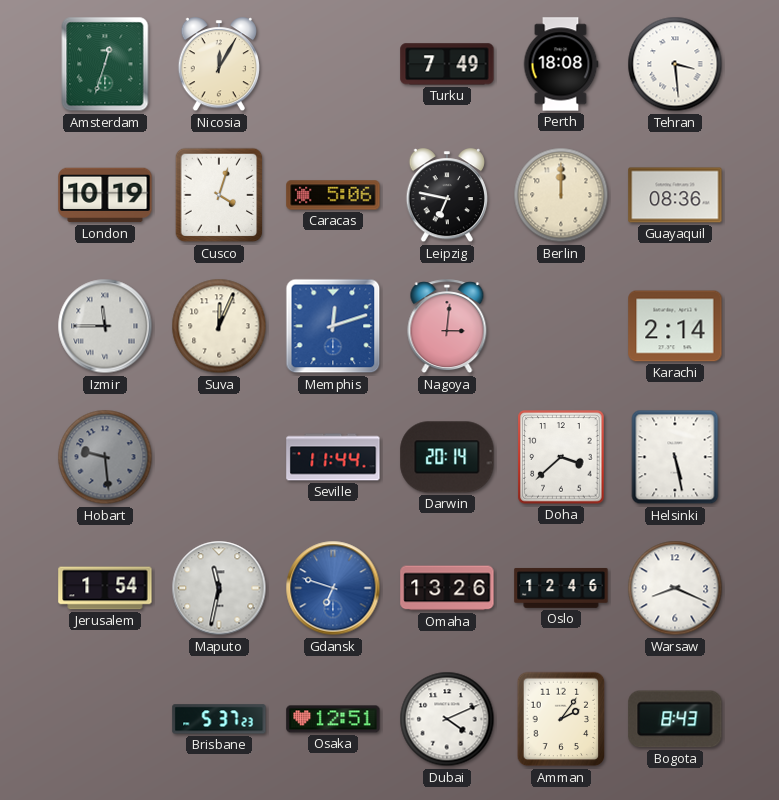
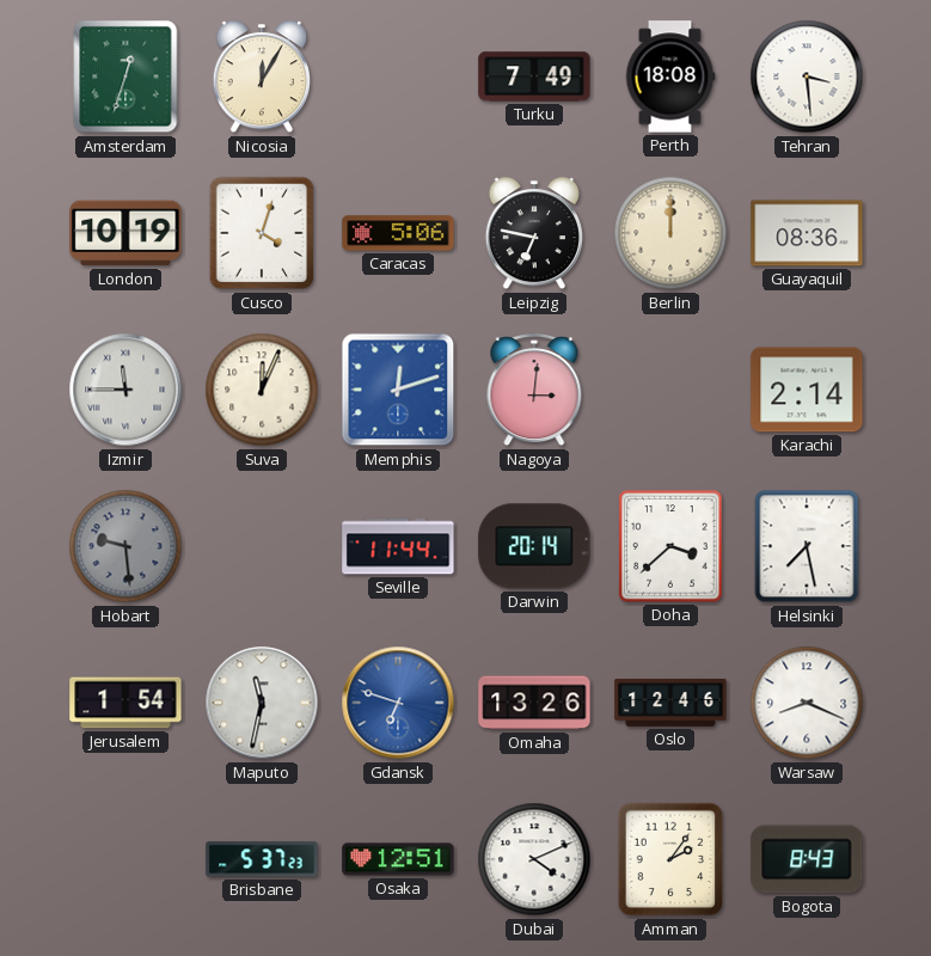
Helsinki: 5:28 -> 7:28
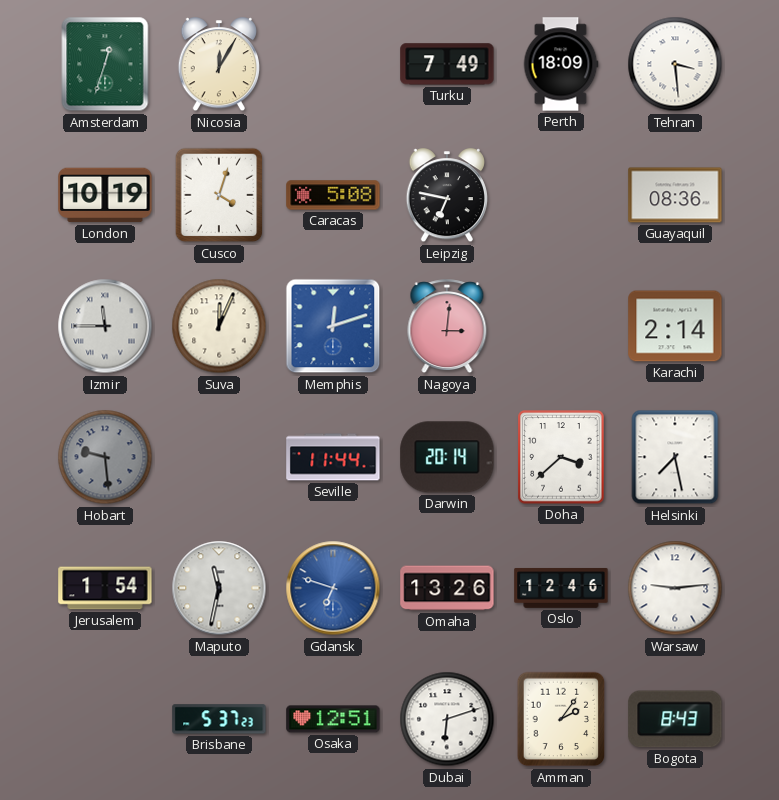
Perth: 18:08 -> 18:09
Caracas: 5:06 -> 5:08
Berlin: 12:00 -> none
Warsaw: 8:19 -> 9:14
Dubai: 4:11 -> 6:12
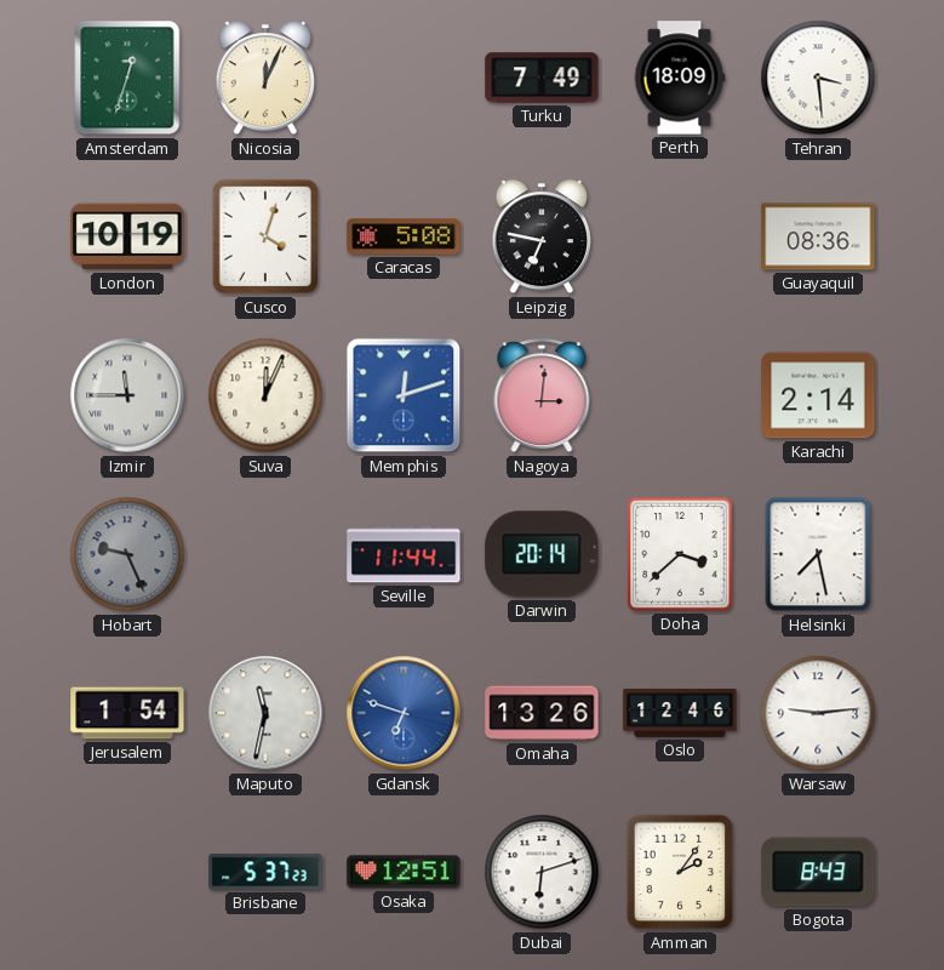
Nicosia: 12:05 -> 12:04
Hobart: 9:29 -> 9:26
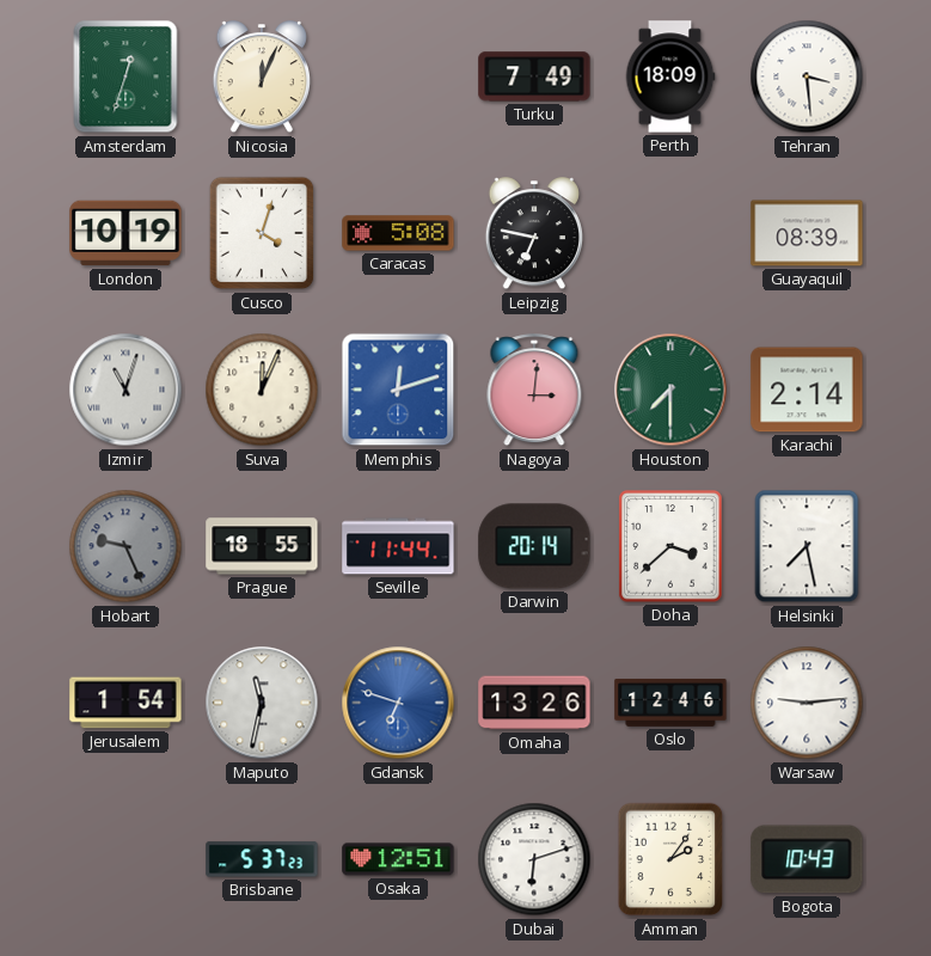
Guayaquil: 08:36 -> 08:39
Izmir: 11:45 -> 11:03
Houston: none -> 7:30
Prague: none -> 18:55
Bogota: 8:43 -> 10:43
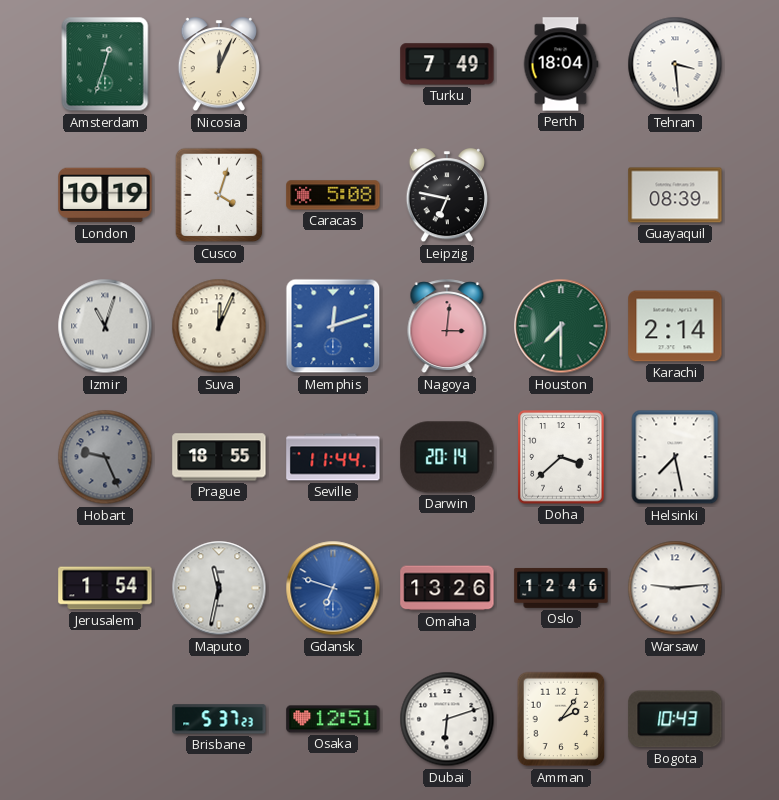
Perth: 18:09 -> 18:04
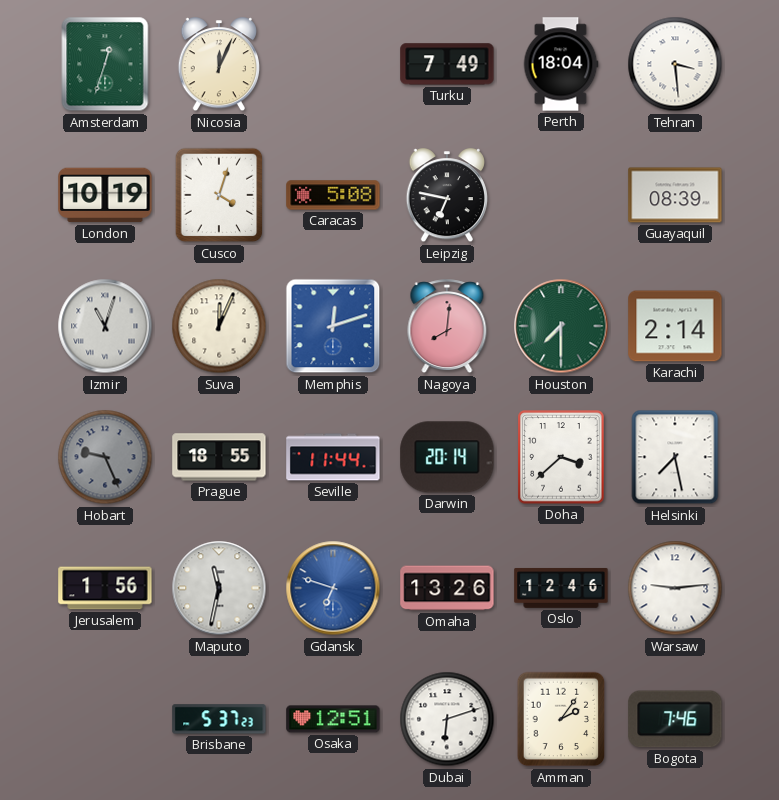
Nagoya: 3:01 -> 8:01
Jerusalem: 1:54 -> 1:56
Bogota: 10:43 -> 7:46
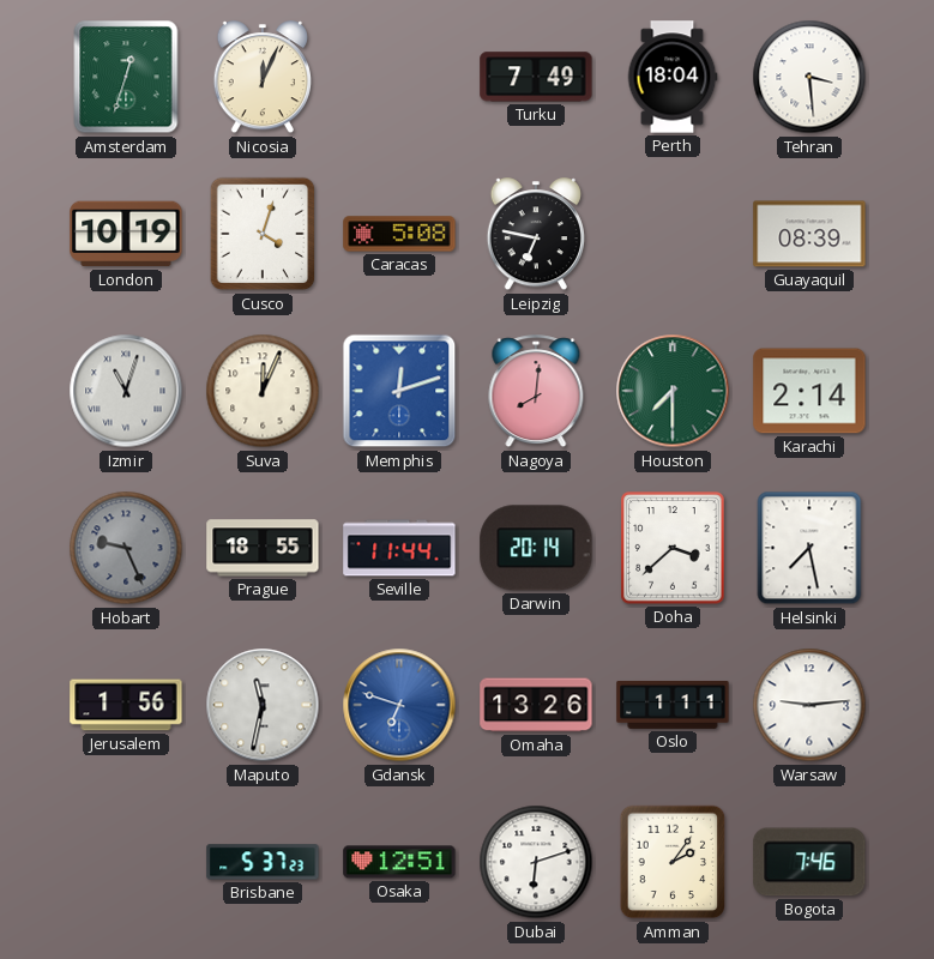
Oslo: 12:46 -> 1:11
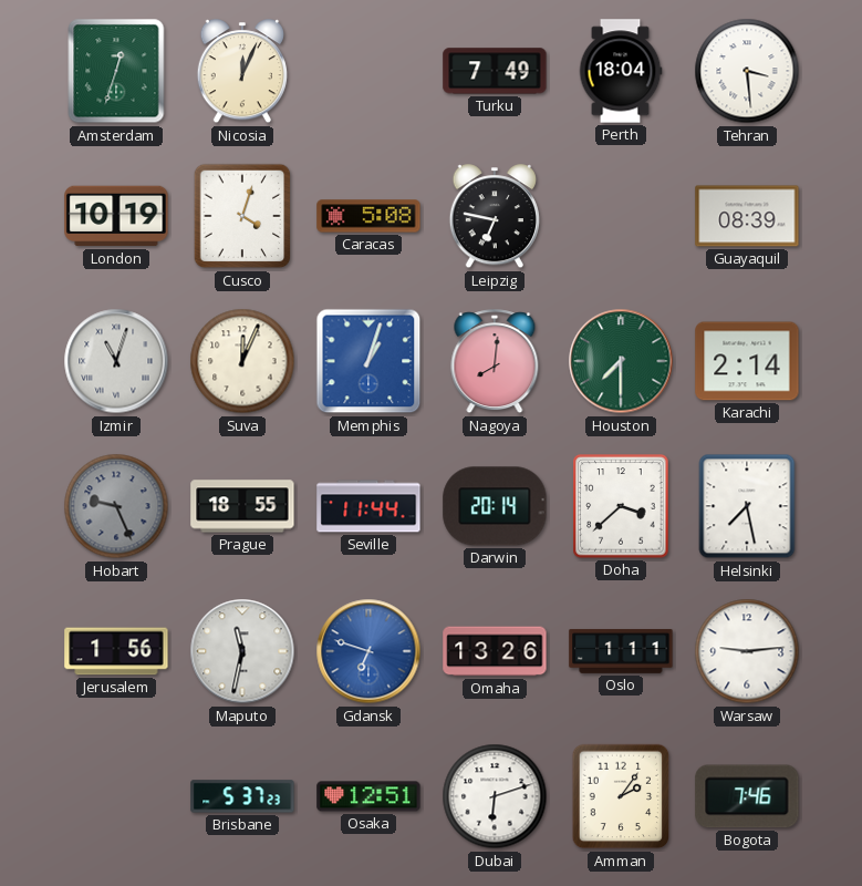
Memphis: 12:12 -> 1:03
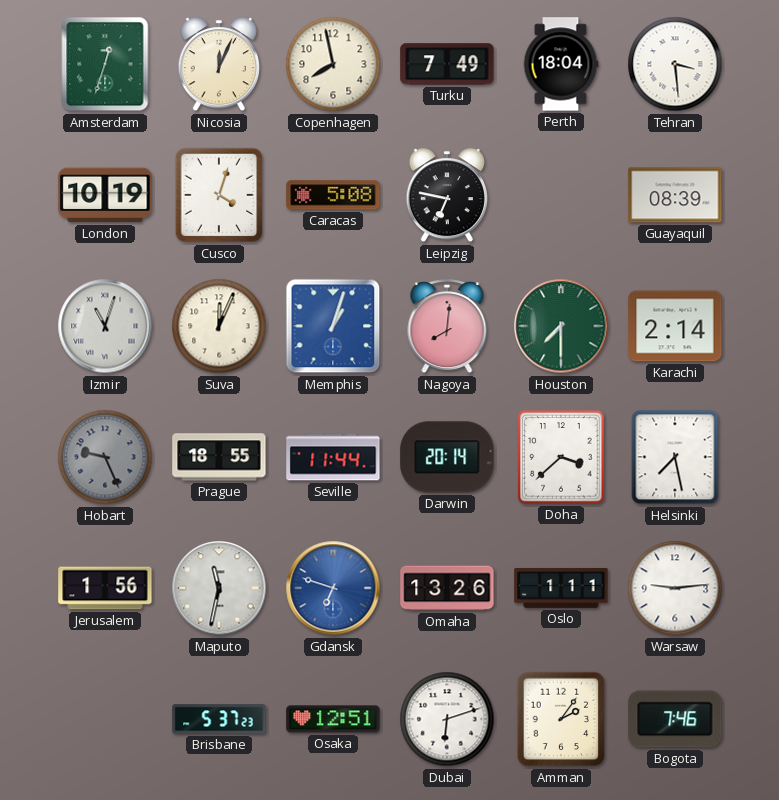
Copenhagen: none -> 7:58
